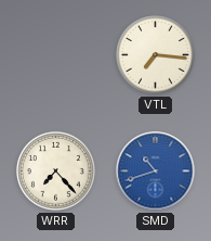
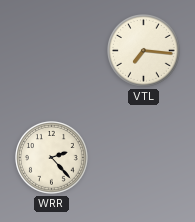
WRR: 7:23 -> 2:23
SMD: 10:42 -> none
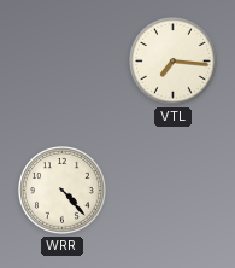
WRR: 2:23 -> 4:23
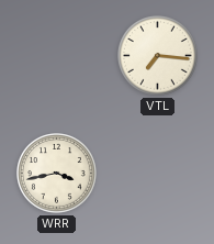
WRR: 4:23 -> 3:43
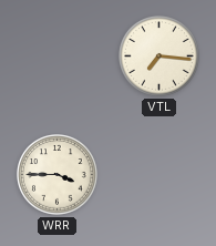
WRR: 3:43 -> 3:45
